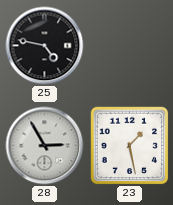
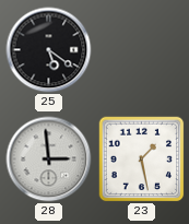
25: 4:47 -> 5:21
28: 2:55 -> 2:59
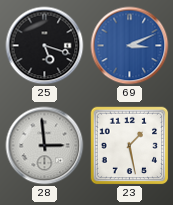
25: 5:21 -> 5:18
69: none -> 3:11
